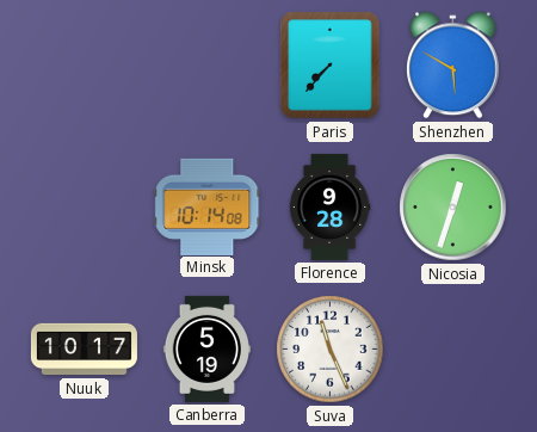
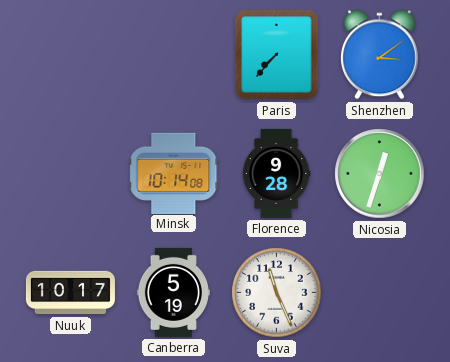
Shenzhen: 5:50 -> 3:09
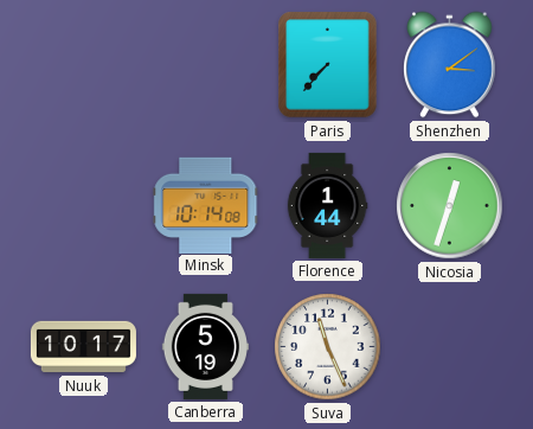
Florence: 9:28 -> 1:44
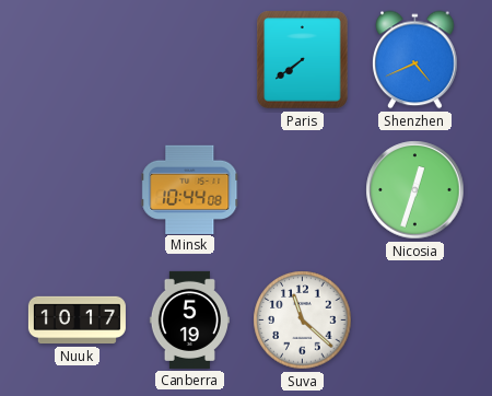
Paris: 7:37 -> 7:39
Shenzhen: 3:09 -> 4:41
Minsk: 10:14 -> 10:44
Florence: 1:44 -> none
Suva: 11:26 -> 11:22
